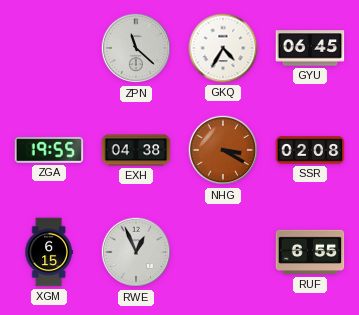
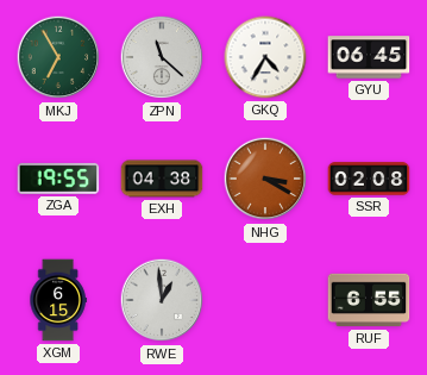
MKJ: none -> 6:55
RWE: 12:56 -> 12:59
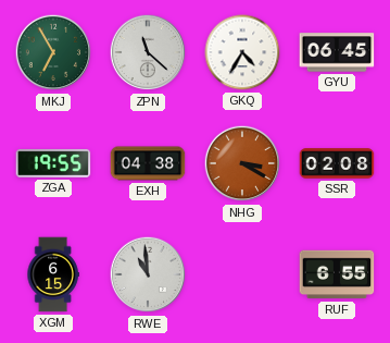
RWE: 12:59 -> 10:59
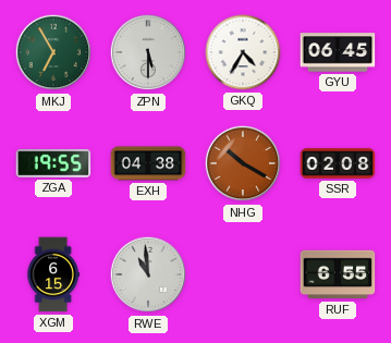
ZPN: 11:22 -> 5:30
NHG: 3:20 -> 10:20
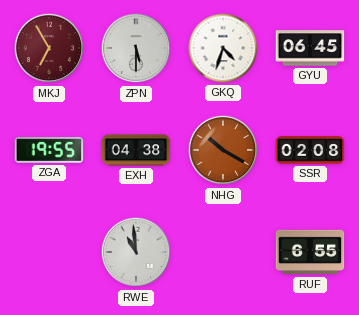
MKJ dial: green -> burgundy
GKQ: 4:35 -> 4:33
XGM: 6:15 -> none
